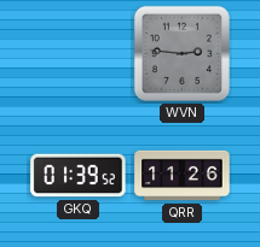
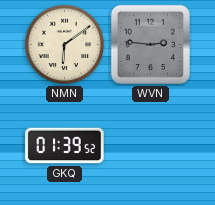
NMN: none -> 6:09
QRR: 11:26 -> none
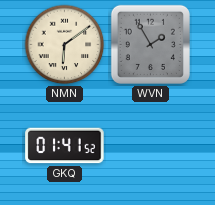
WVN: 2:46 -> 1:55
GKQ: 01:39 -> 01:41
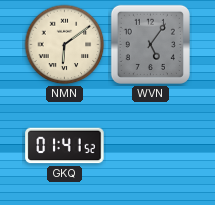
WVN: 1:55 -> 5:06
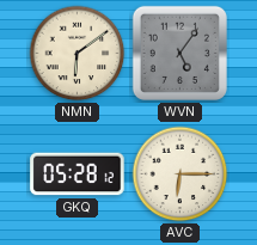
GKQ: 01:41 -> 05:28
AVC: none -> 6:15
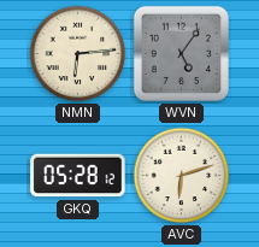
NMN: 6:09 -> 6:14
AVC: 6:15 -> 6:12
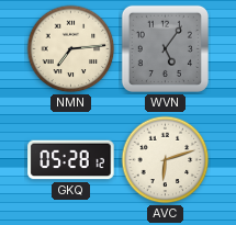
NMN: 6:14 -> 7:14
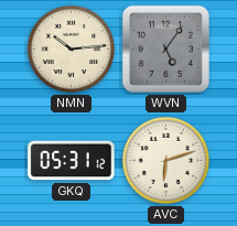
NMN: 7:14 -> 10:14
GKQ: 05:28 -> 05:31
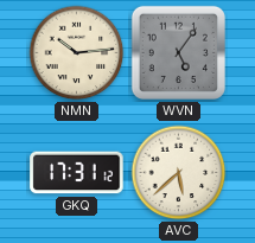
GKQ: 05:31 -> 17:31
AVC: 6:12 -> 5:38
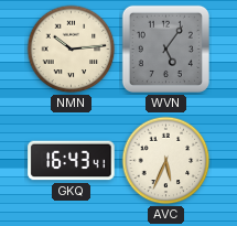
GKQ: 17:31 -> 16:43
AVC: 5:38 -> 5:34
